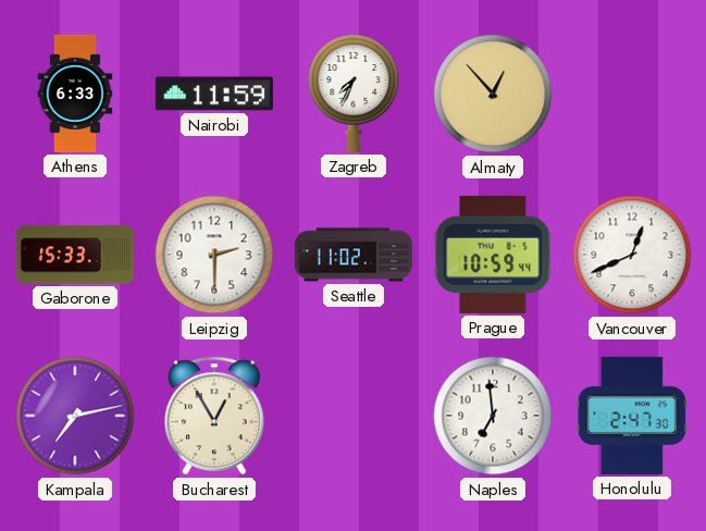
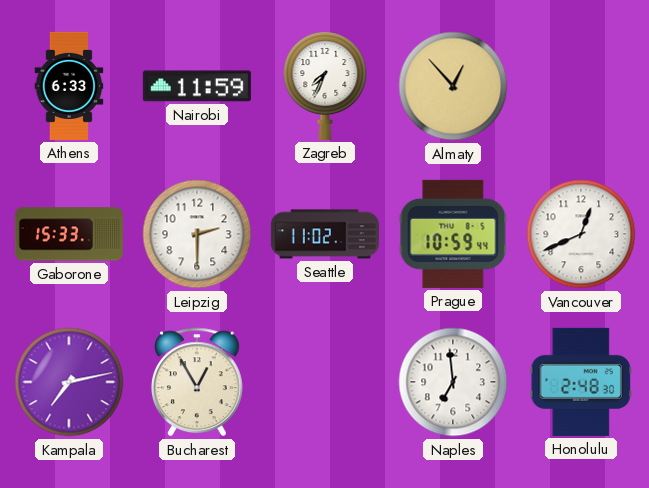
Honolulu: 2:47 -> 2:48
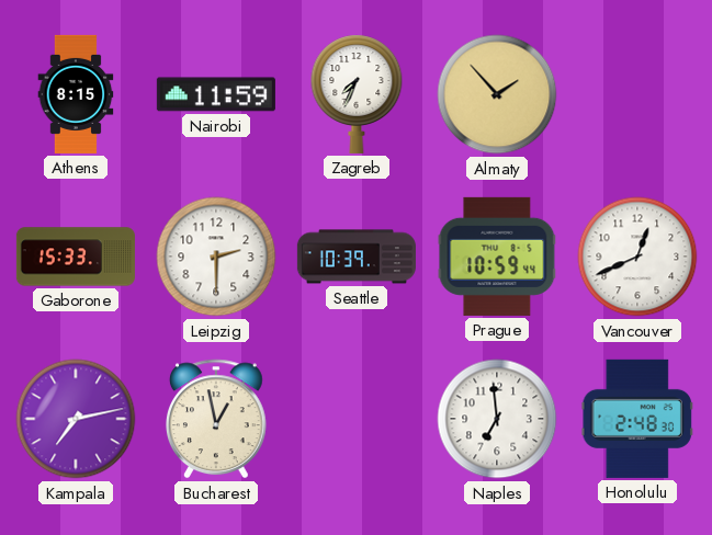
Athens: 6:33 -> 8:15
Almaty: 12:53 -> 1:53
Seattle: 11:02 -> 10:39
Bucharest: 12:55 -> 12:58
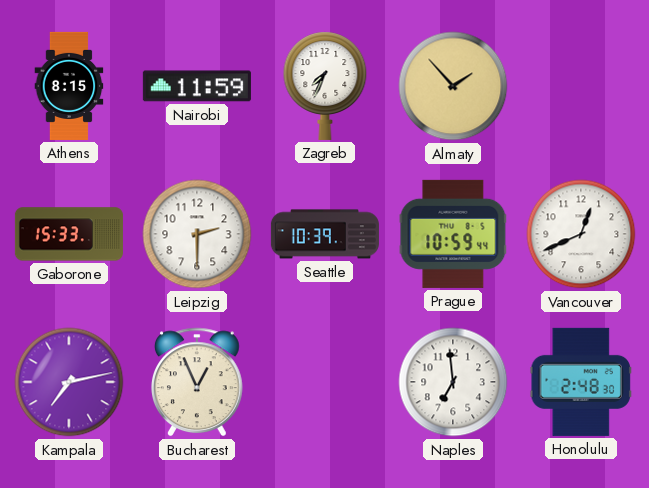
Bucharest: 12:58 -> 12:56
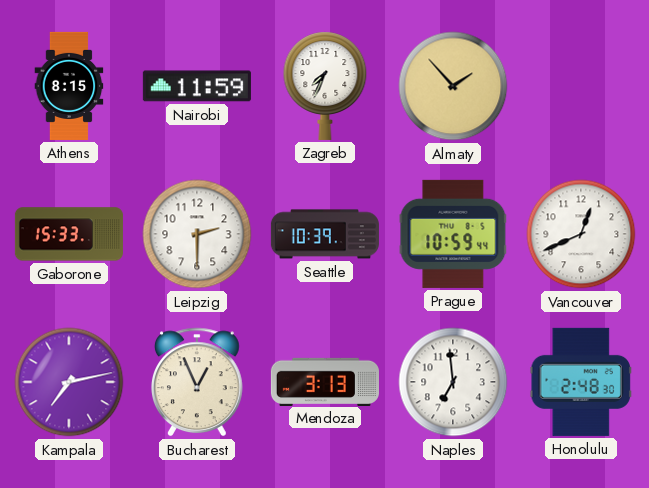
Mendoza: none -> 3:13
